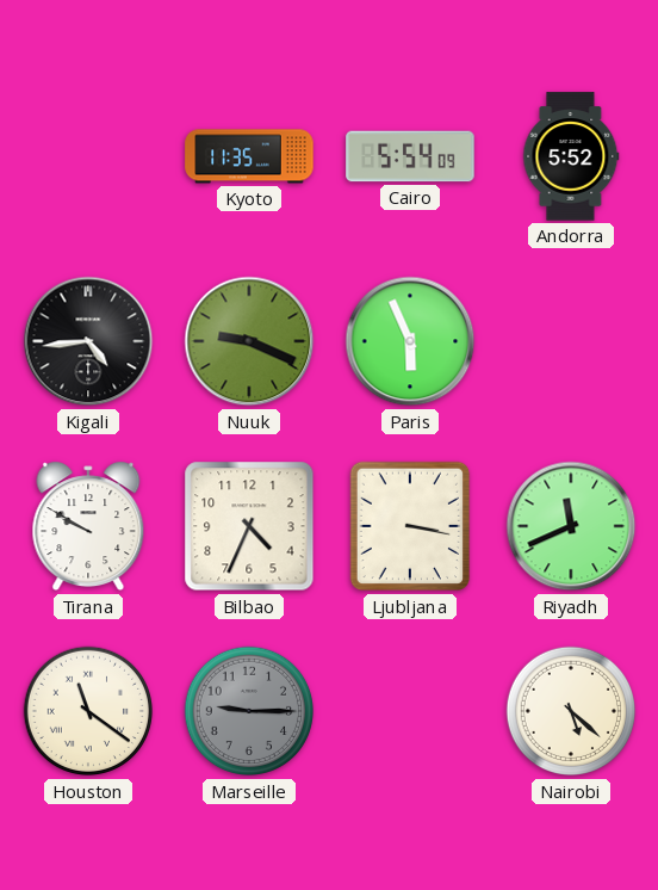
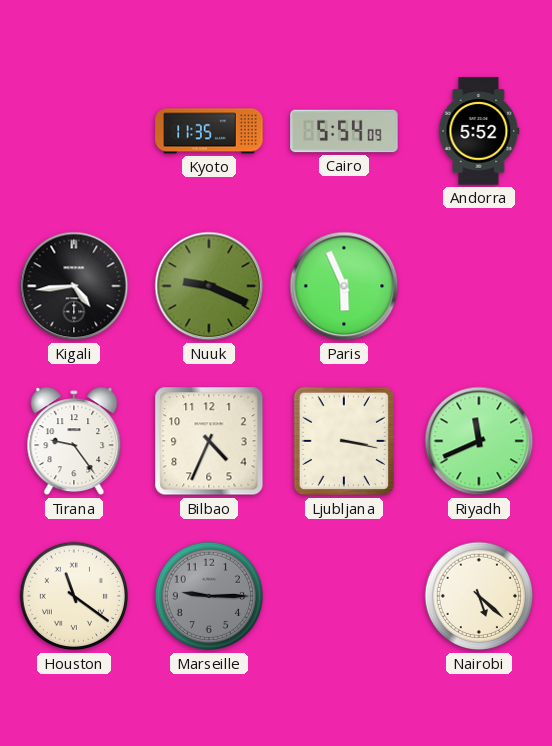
Tirana: 9:50 -> 9:24
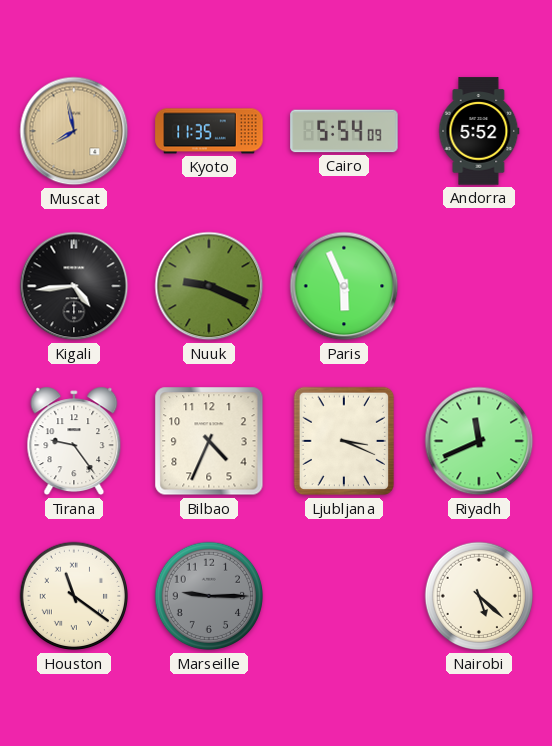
Muscat: none -> 7:58
Ljubljana: 3:17 -> 3:19
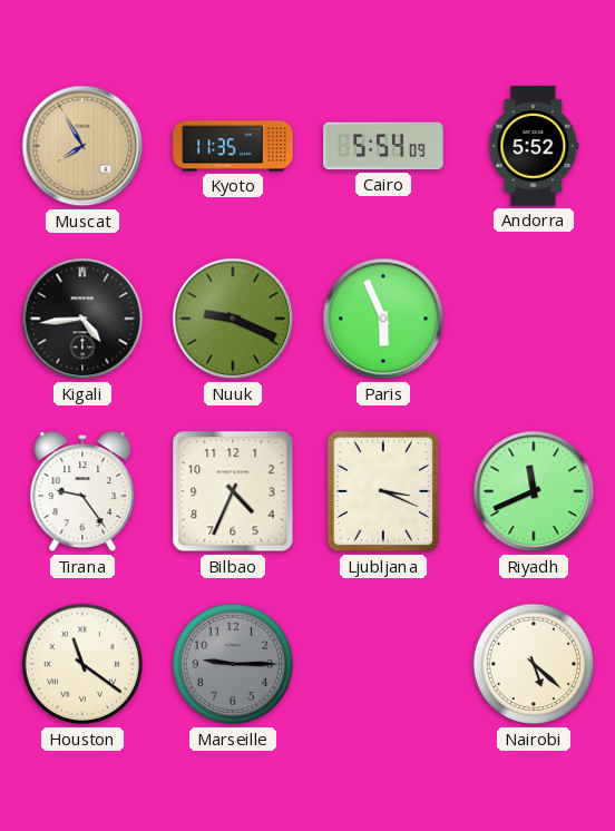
Muscat: 7:58 -> 7:55
